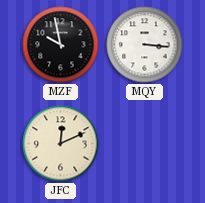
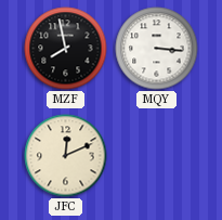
MZF: 9:58 -> 7:58
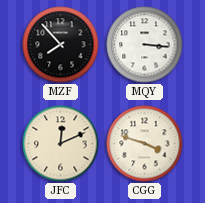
MZF: 7:58 -> 7:53
CGG: none -> 3:48
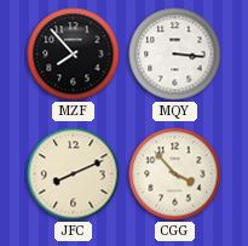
JFC: 12:11 -> 8:11
CGG: 3:48 -> 3:53
